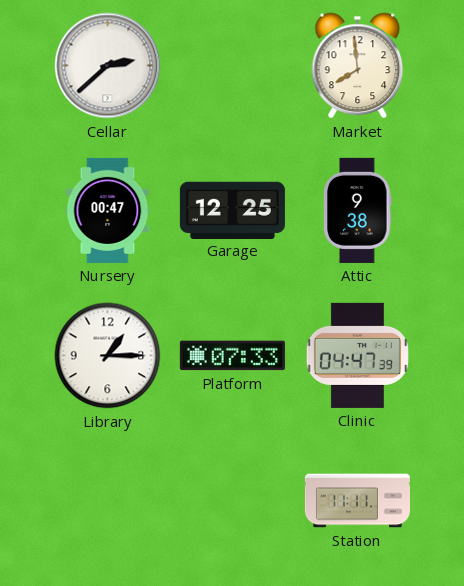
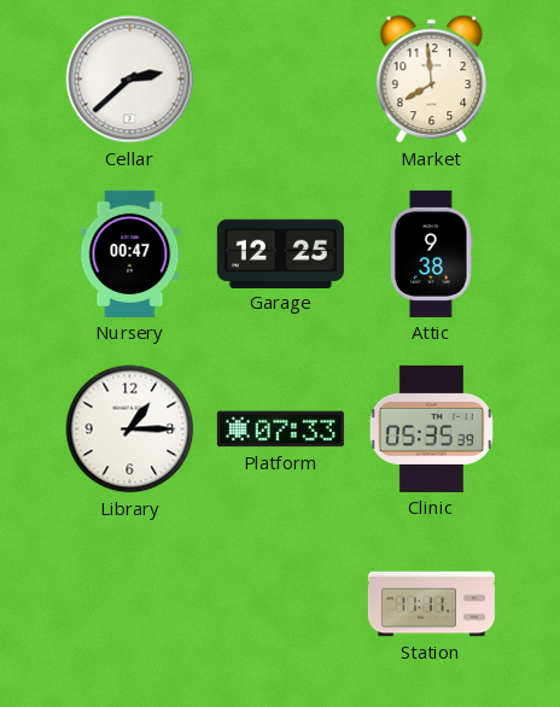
Clinic: 04:47 -> 05:35
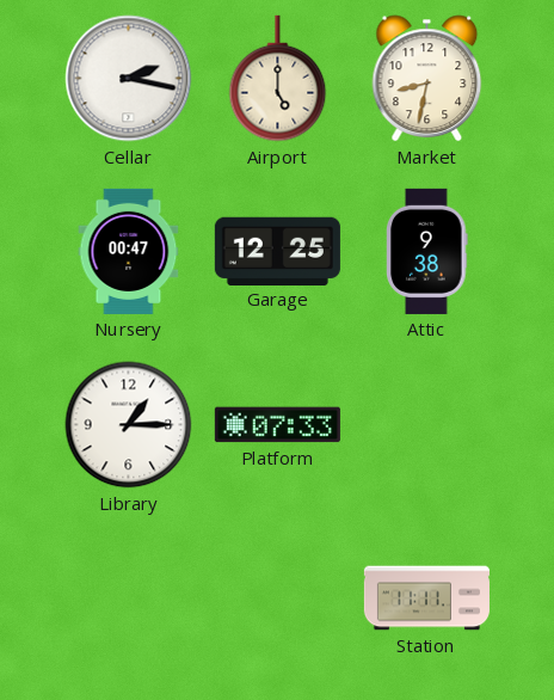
Cellar: 2:38 -> 2:17
Airport: none -> 5:00
Market: 7:59 -> 8:32
Clinic: 05:35 -> none
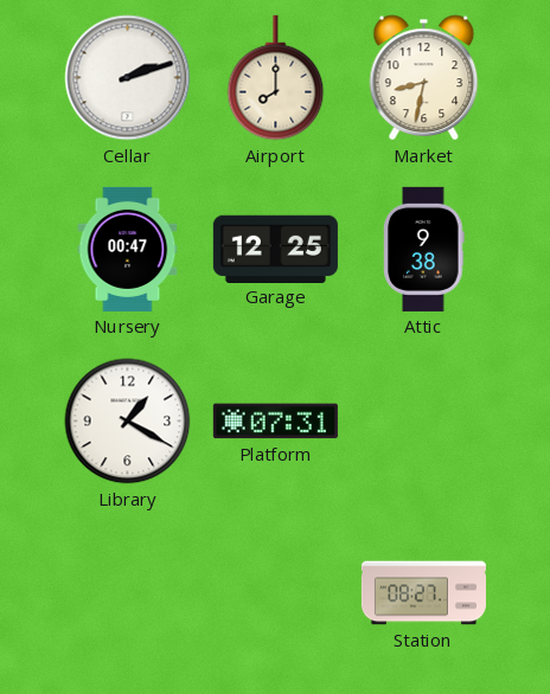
Cellar: 2:17 -> 2:12
Airport: 5:00 -> 8:00
Library: 1:15 -> 1:20
Platform: 07:33 -> 07:31
Station: 11:11 -> 08:27
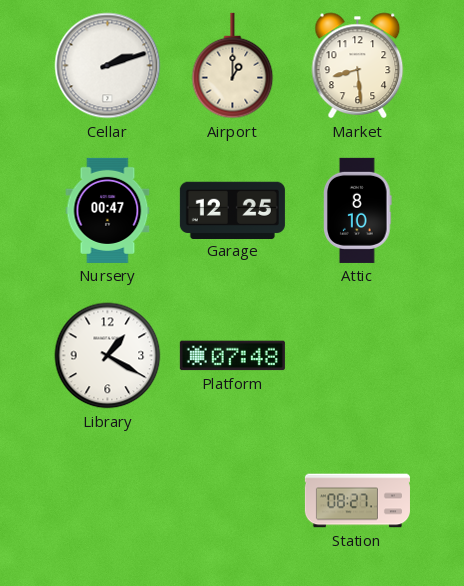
Airport: 8:00 -> 1:00
Market: 8:32 -> 8:29
Attic: 9:38 -> 8:10
Platform: 07:31 -> 07:48
